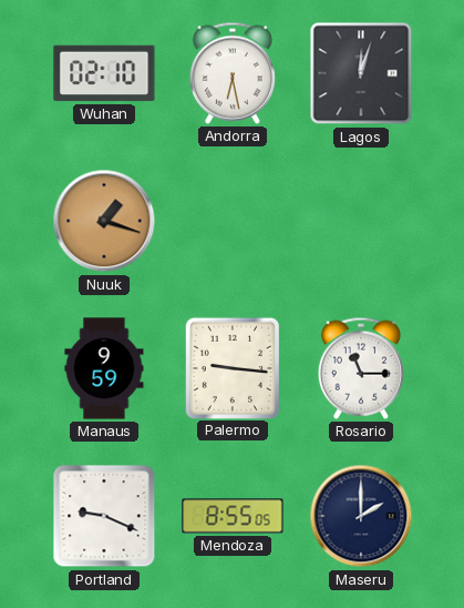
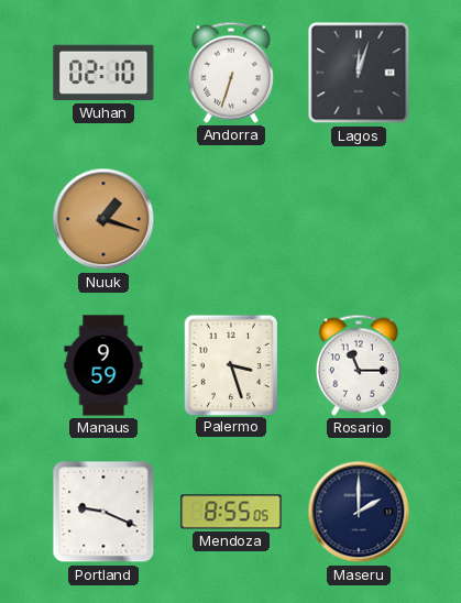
Andorra: 6:28 -> 6:33
Palermo: 9:16 -> 3:27
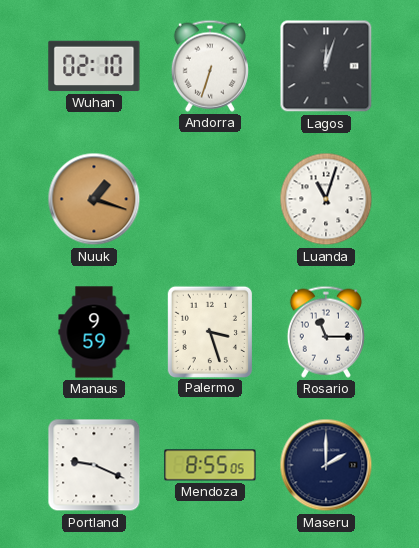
Luanda: none -> 11:03
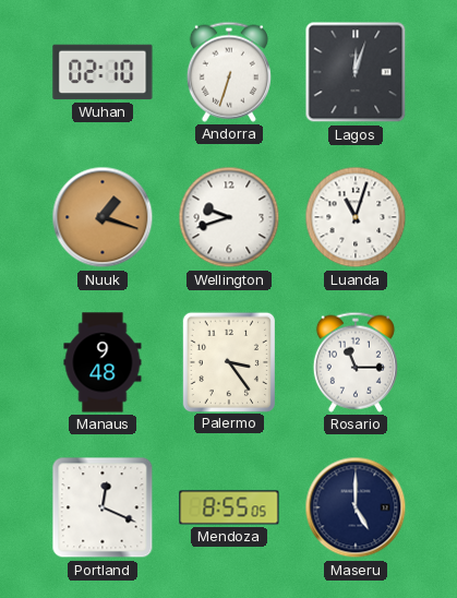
Wellington: none -> 9:42
Manaus: 9:59 -> 9:48
Palermo: 3:27 -> 3:24
Portland: 9:19 -> 12:19
Maseru: 2:00 -> 5:00
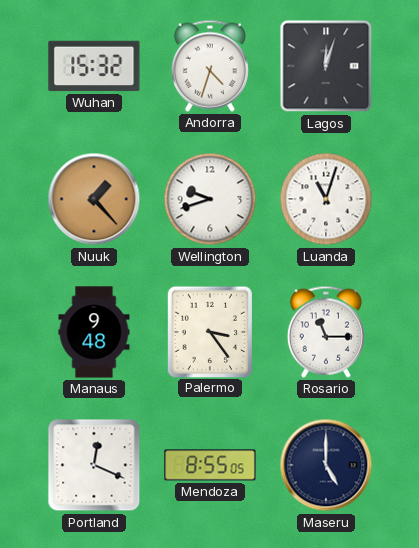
Wuhan: 02:10 -> 15:32
Andorra: 6:33 -> 4:33
Nuuk: 1:18 -> 1:23
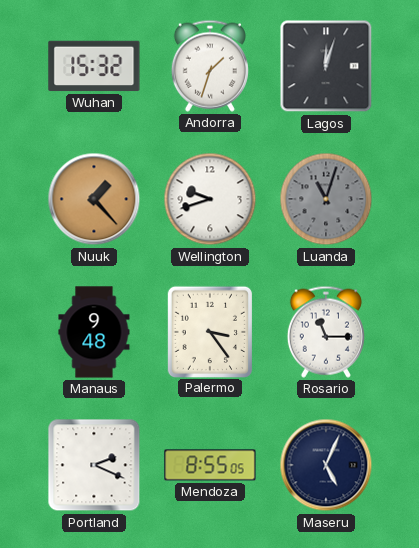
Andorra: 4:33 -> 1:33
Luanda dial: white -> grey
Portland: 12:19 -> 2:19
Maseru: 5:00 -> 5:04
